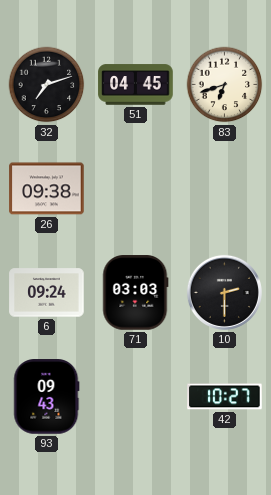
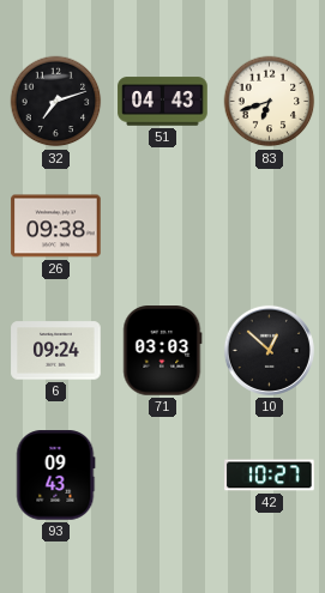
51: 04:45 -> 04:43
10: 2:30 -> 12:52
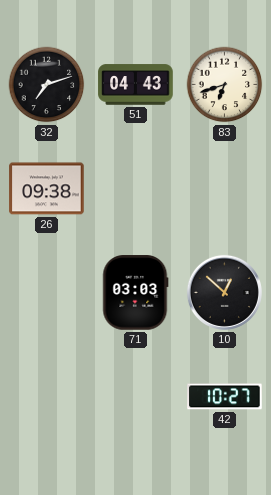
6: 09:24 -> none
93: 09:43 -> none
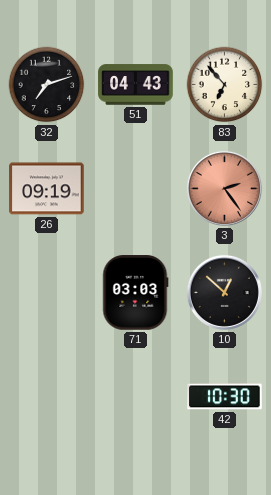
83: 6:42 -> 6:53
26: 09:38 -> 09:19
3: none -> 2:24
42: 10:27 -> 10:30
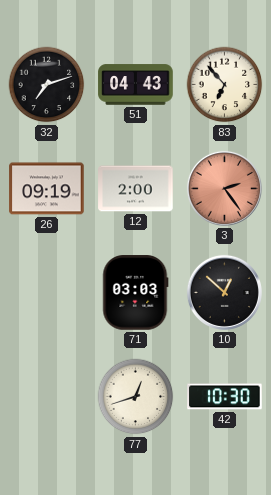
12: none -> 2:00
77: none -> 12:42
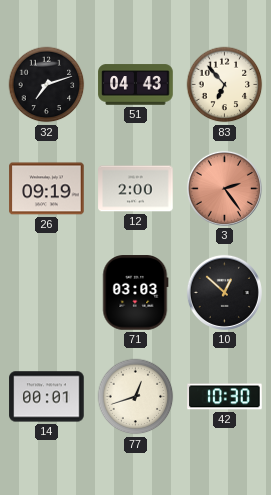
14: none -> 00:01
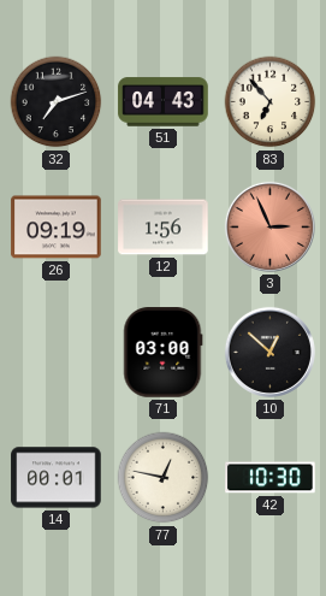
12: 2:00 -> 1:56
3: 2:24 -> 2:56
71: 03:03 -> 03:00
77: 12:42 -> 12:47
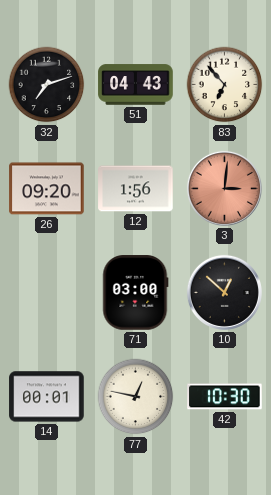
26: 09:19 -> 09:20
3: 2:56 -> 3:01
